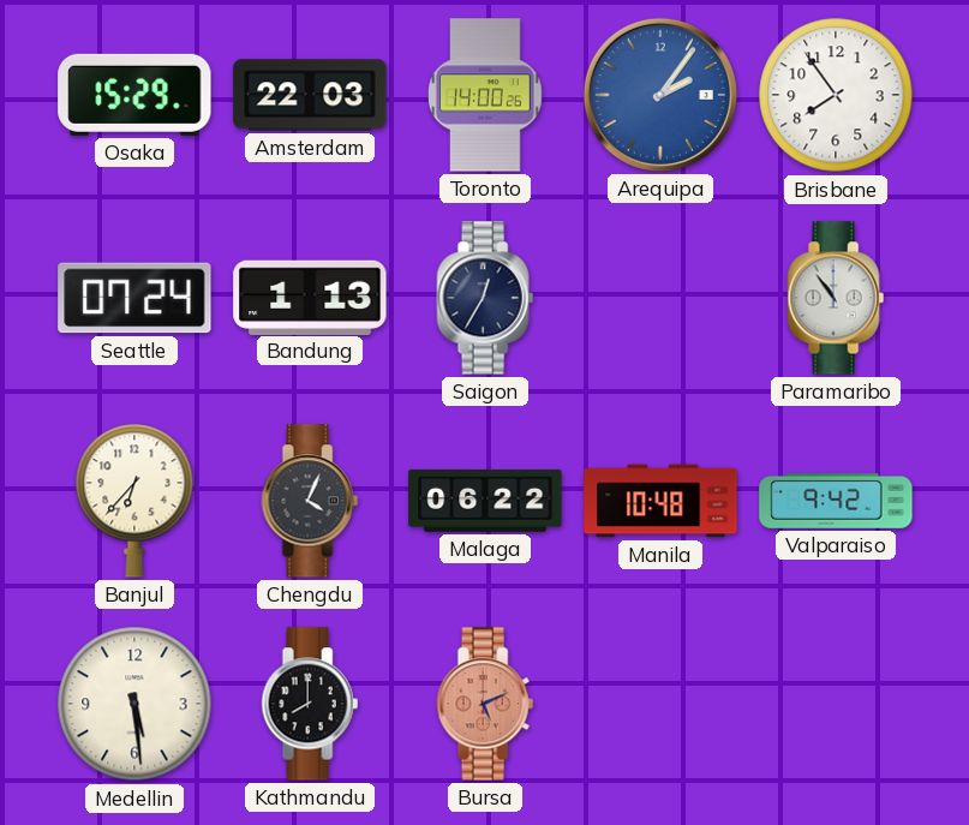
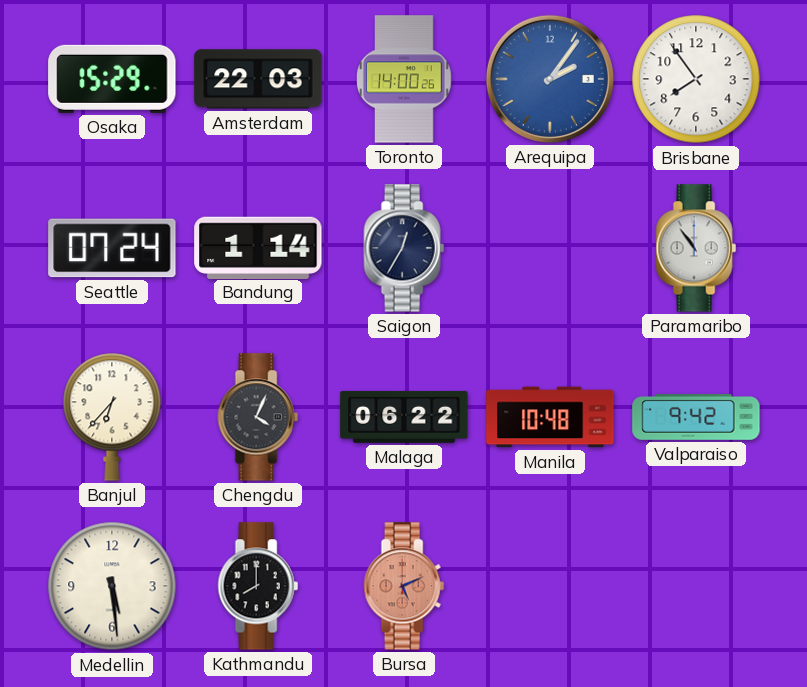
Bandung: 1:13 -> 1:14
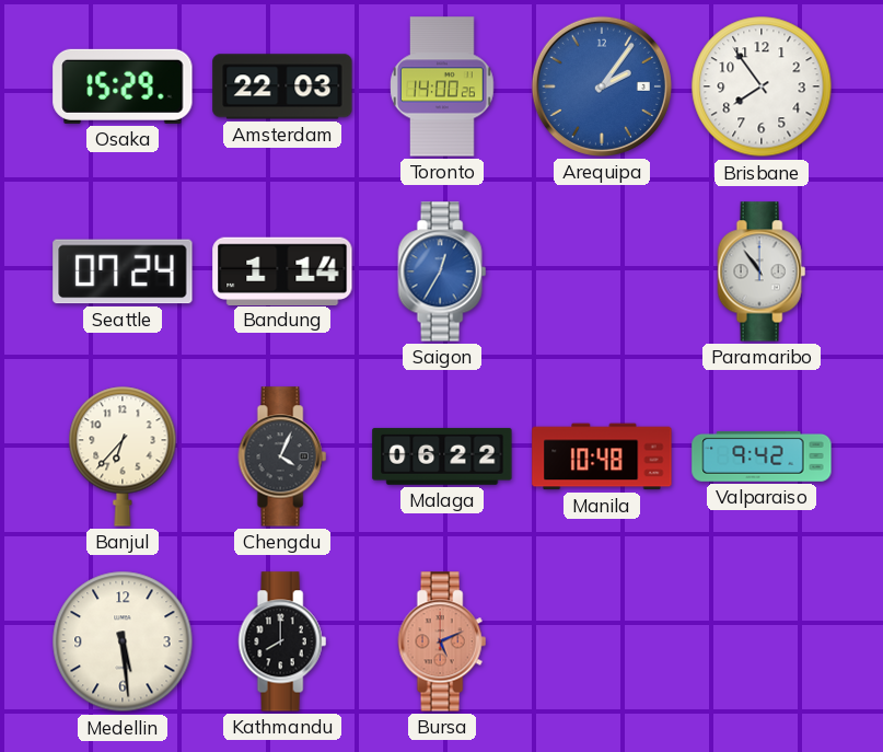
Saigon dial: navy -> blue
